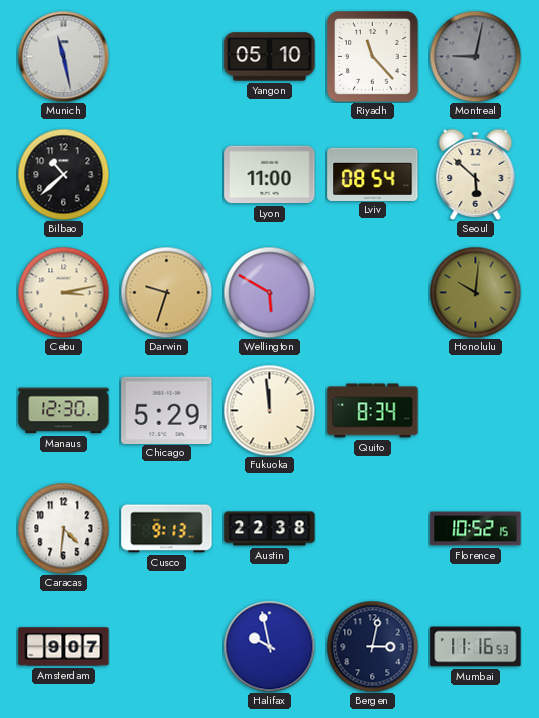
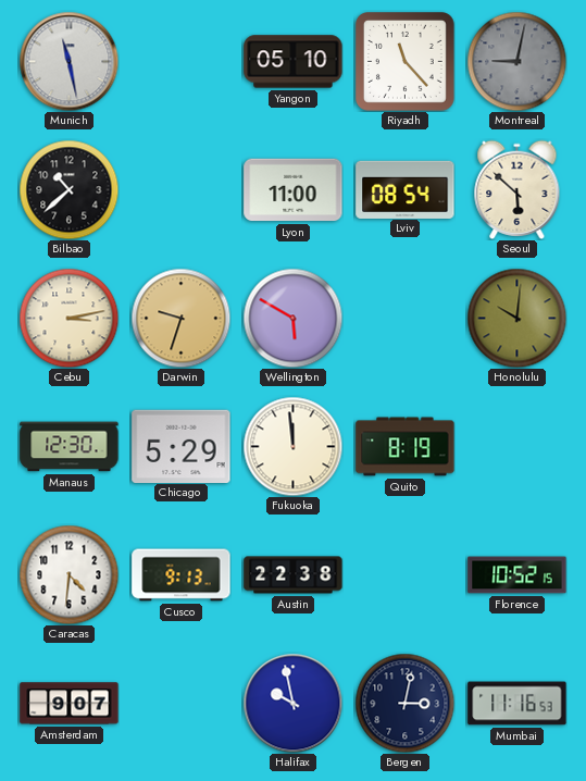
Quito: 8:34 -> 8:19
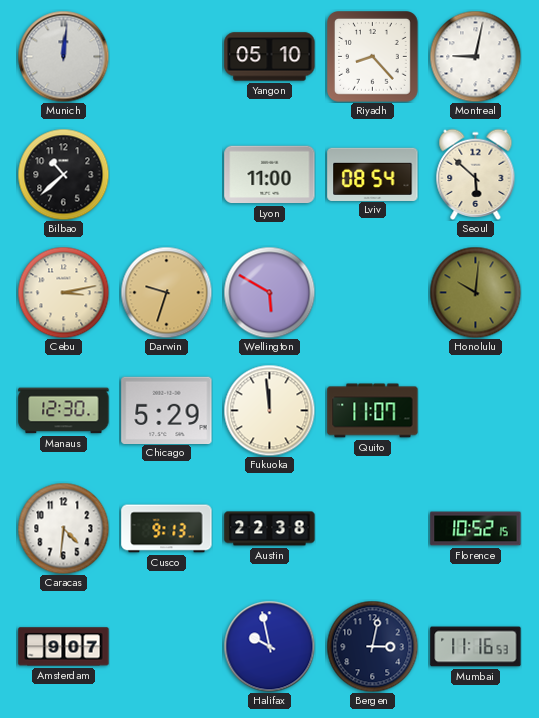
Munich: 11:28 -> 12:01
Riyadh: 11:23 -> 8:23
Montreal dial: grey -> white
Quito: 8:19 -> 11:07
